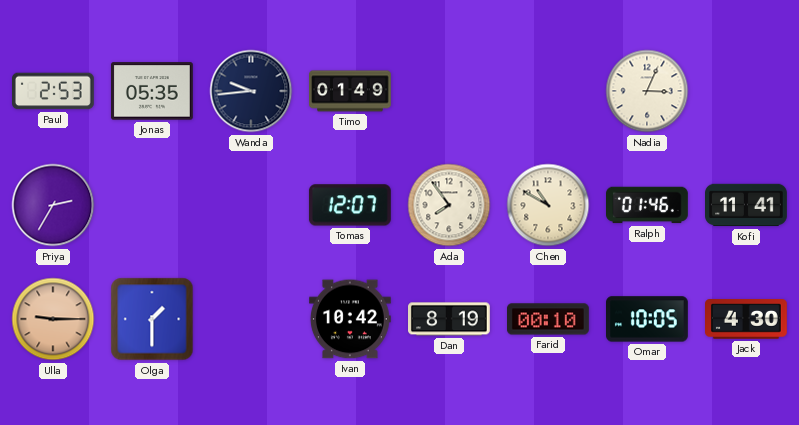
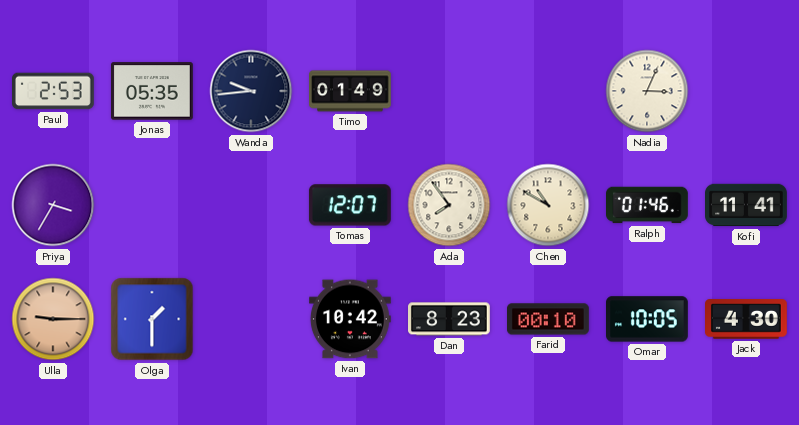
Priya: 2:35 -> 3:35
Dan: 8:19 -> 8:23
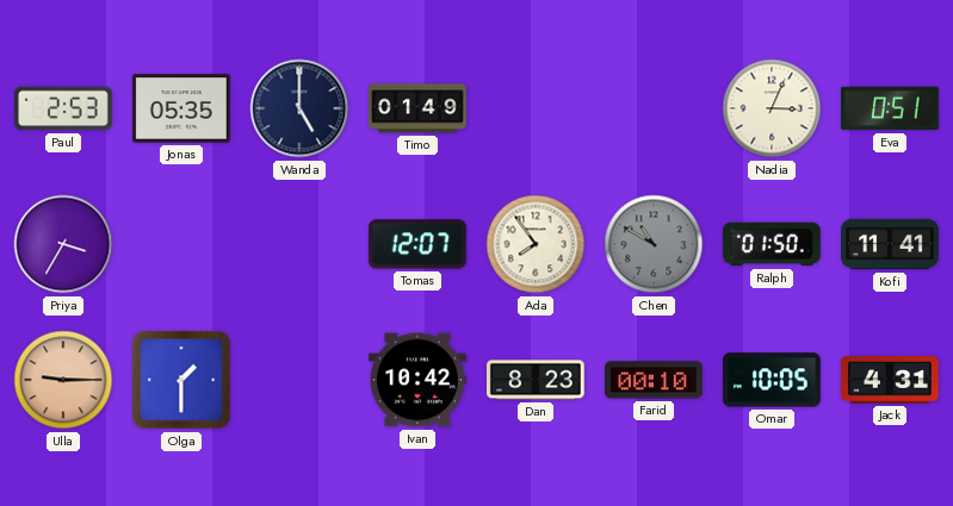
Wanda: 9:44 -> 5:00
Eva: none -> 0:51
Chen dial: cream -> grey
Ralph: 01:46 -> 01:50
Jack: 4:30 -> 4:31
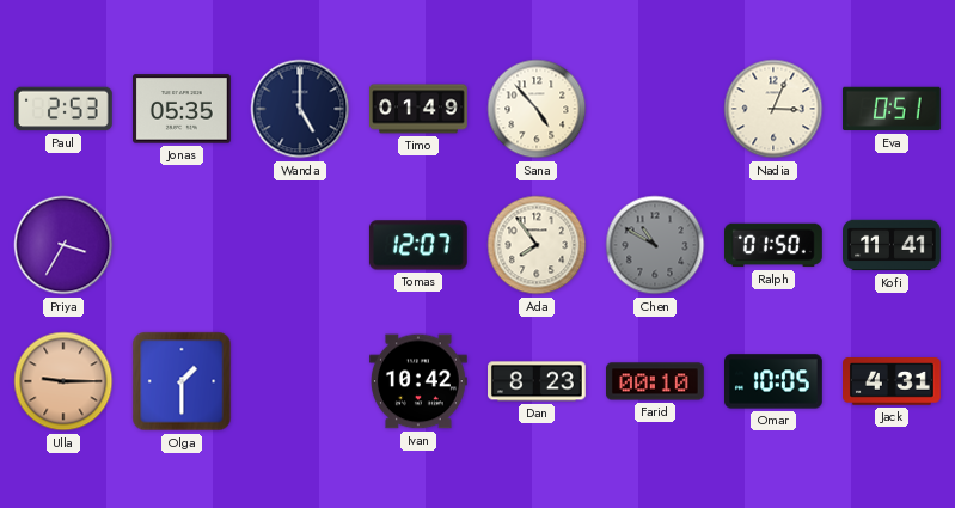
Sana: none -> 4:53
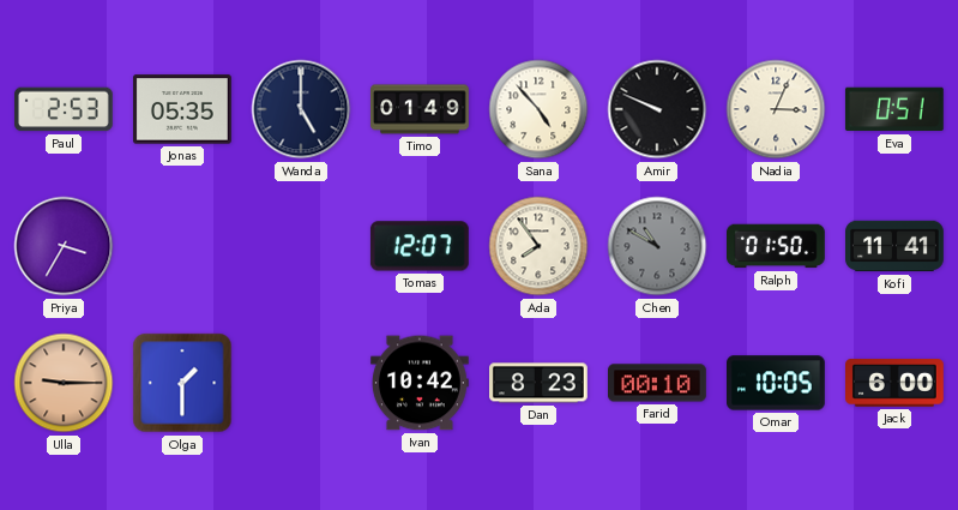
Amir: none -> 9:49
Jack: 4:31 -> 6:00
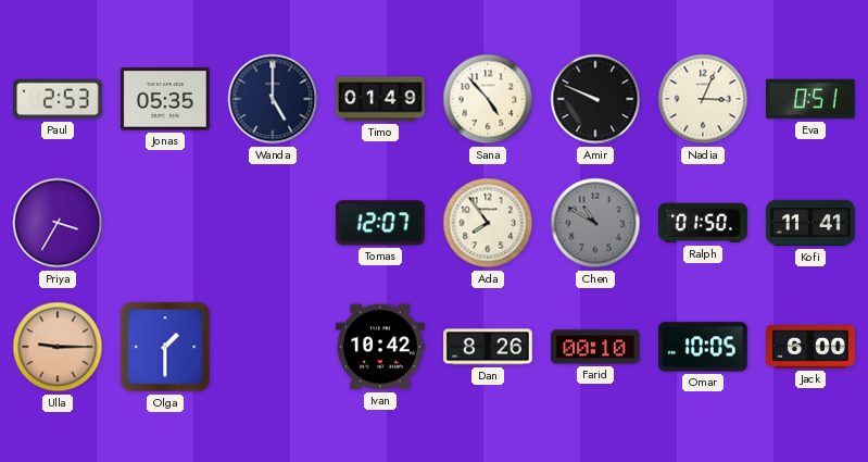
Dan: 8:23 -> 8:26
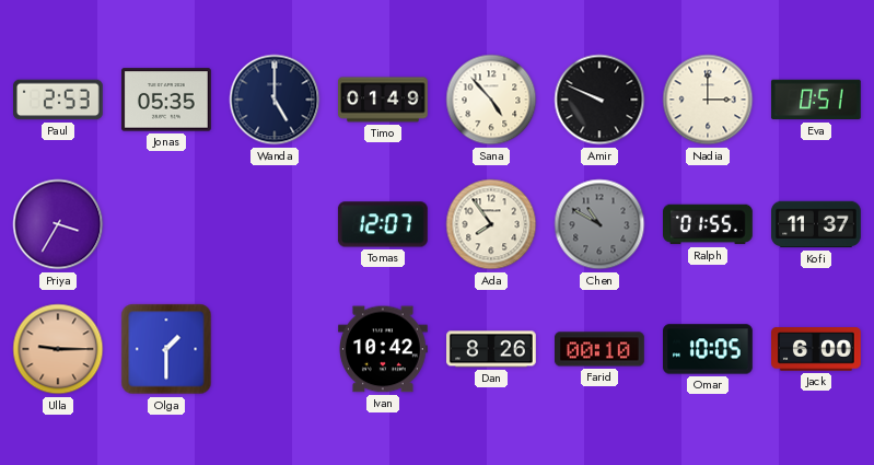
Nadia: 3:04 -> 3:00
Ralph: 01:50 -> 01:55
Kofi: 11:41 -> 11:37
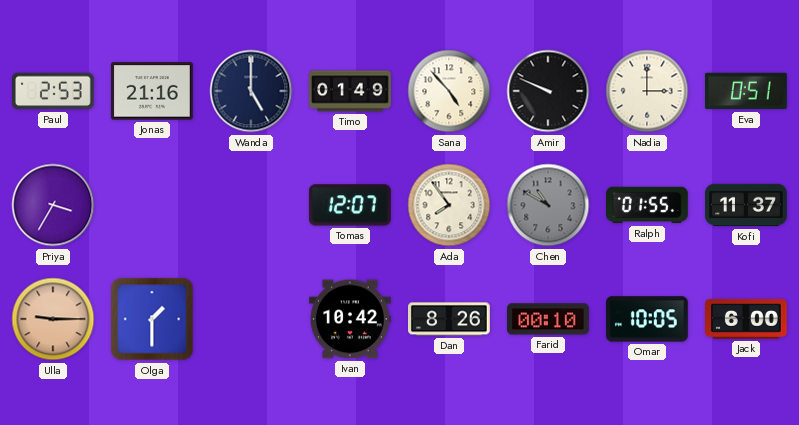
Jonas: 05:35 -> 21:16
